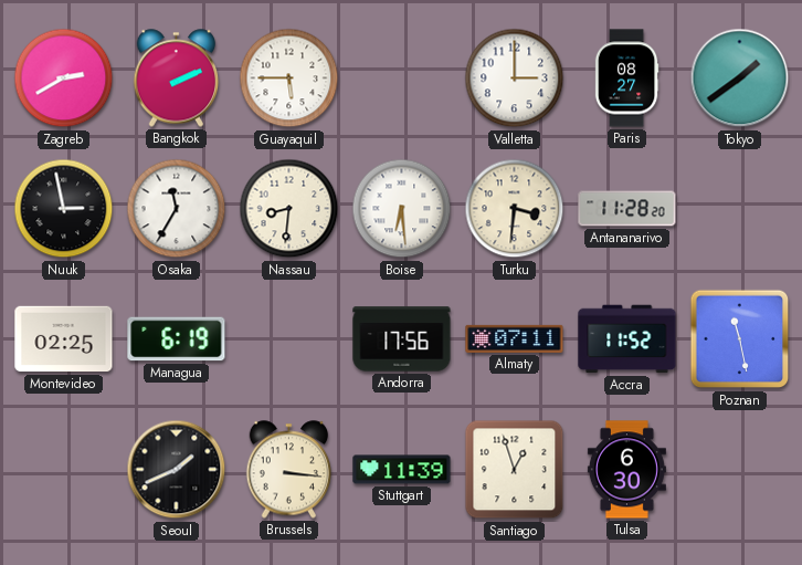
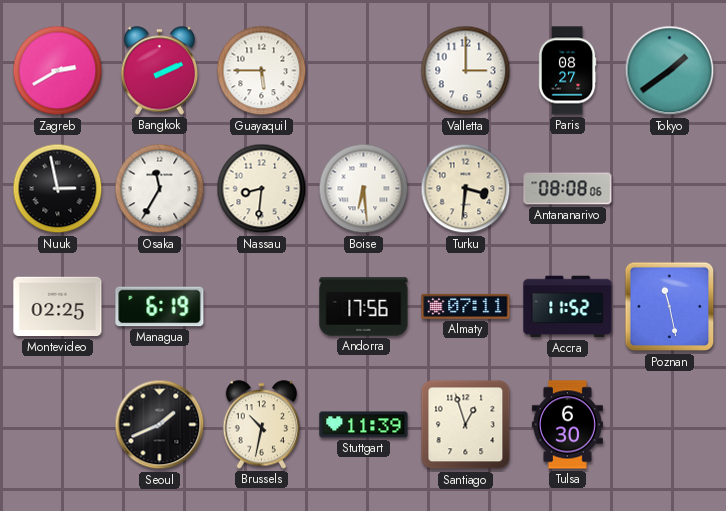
Antananarivo: 11:28 -> 08:08
Brussels: 3:16 -> 10:32
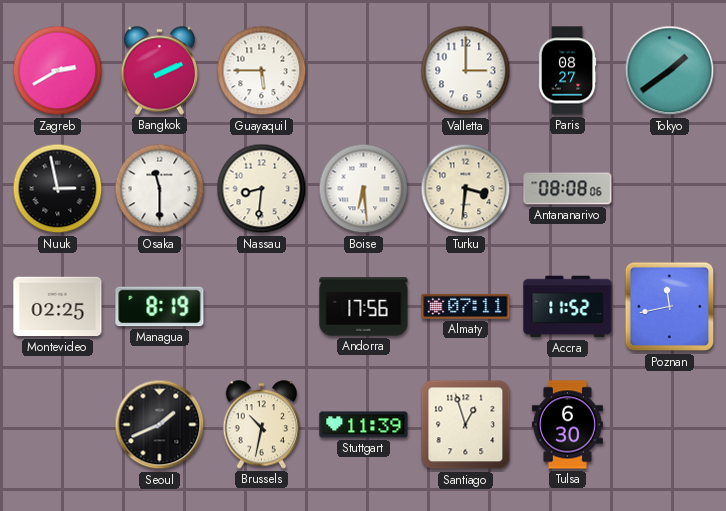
Osaka: 11:35 -> 11:30
Managua: 6:19 -> 8:19
Poznan: 11:28 -> 11:43
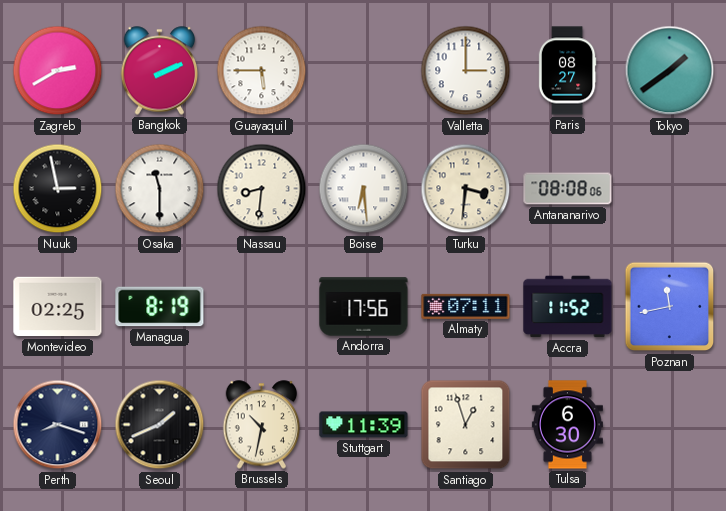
Perth: none -> 8:18
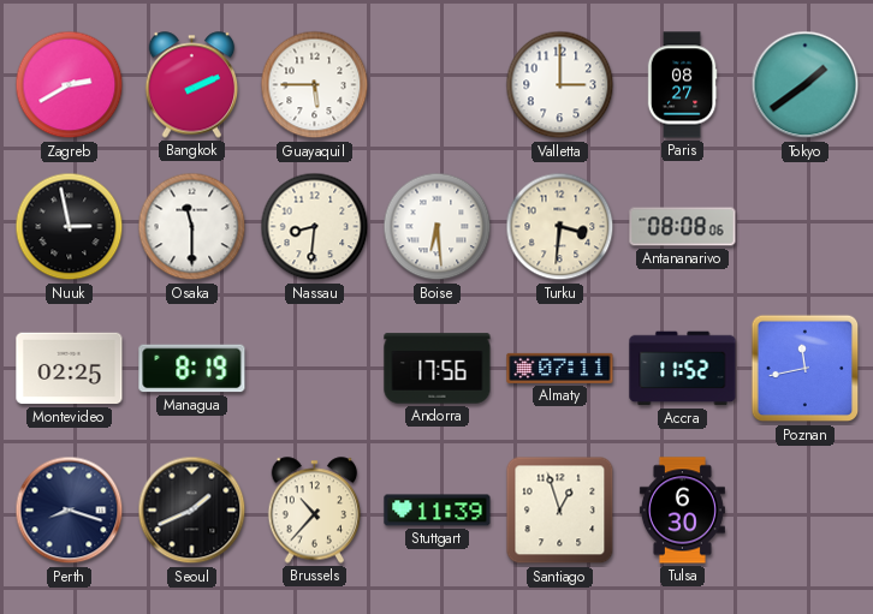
Brussels: 10:32 -> 10:37
